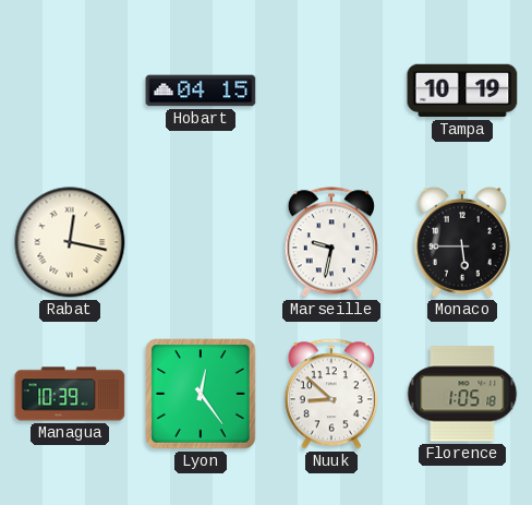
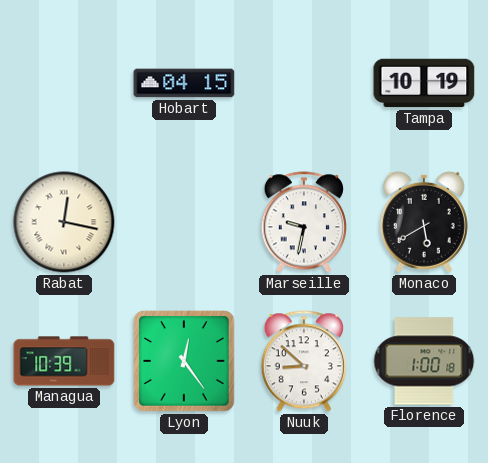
Monaco: 5:45 -> 5:40
Florence: 1:05 -> 1:00
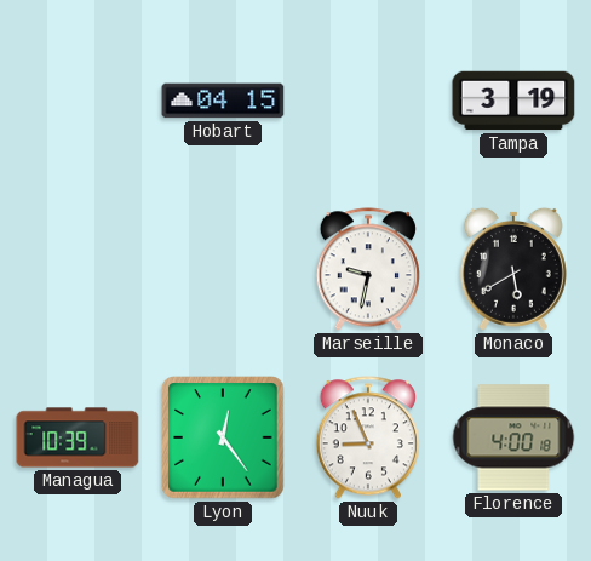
Tampa: 10:19 -> 3:19
Rabat: 12:17 -> none
Nuuk: 8:52 -> 8:56
Florence: 1:00 -> 4:00
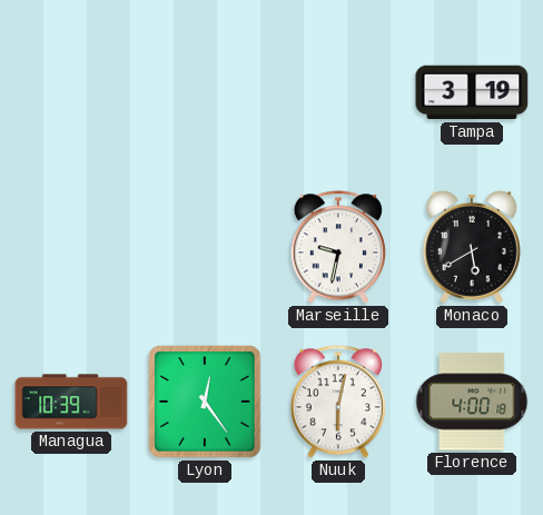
Hobart: 04:15 -> none
Nuuk: 8:56 -> 6:02
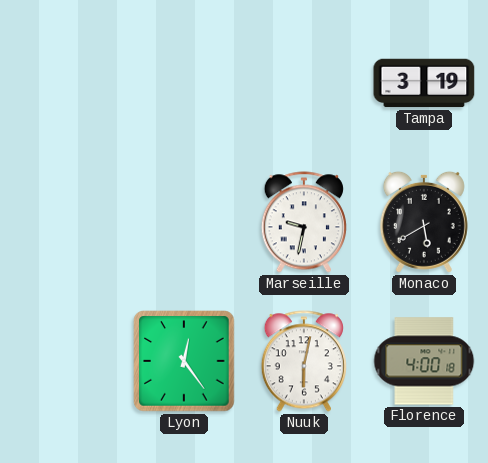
Managua: 10:39 -> none
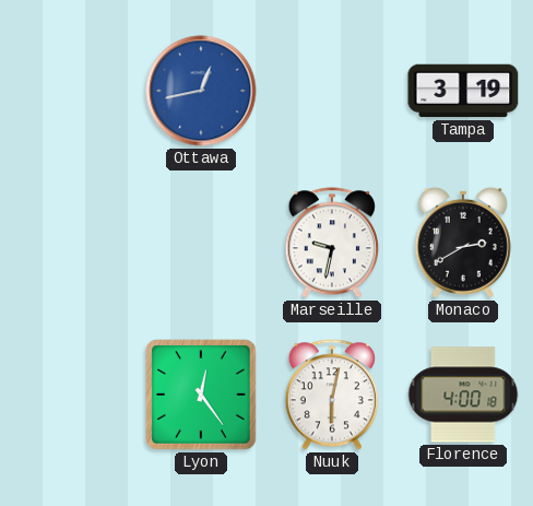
Ottawa: none -> 12:43
Monaco: 5:40 -> 2:40
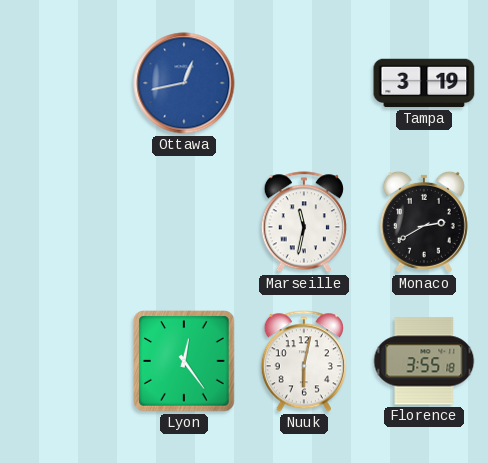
Marseille: 9:32 -> 11:32
Florence: 4:00 -> 3:55
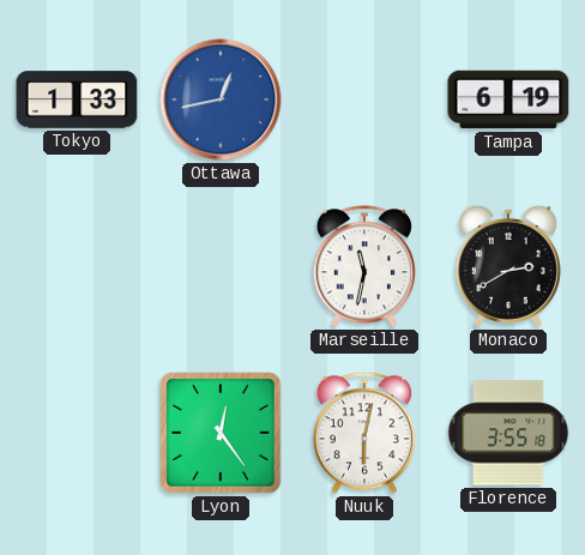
Tokyo: none -> 1:33
Tampa: 3:19 -> 6:19
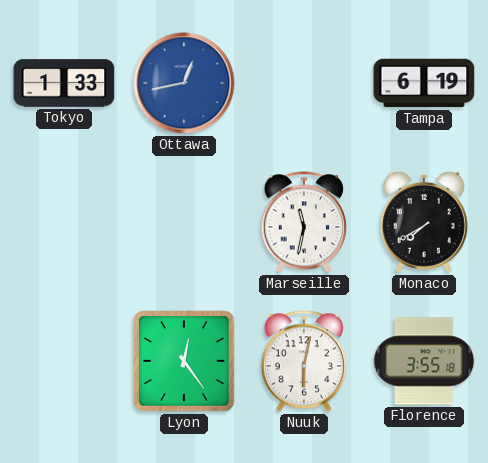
Monaco: 2:40 -> 7:40
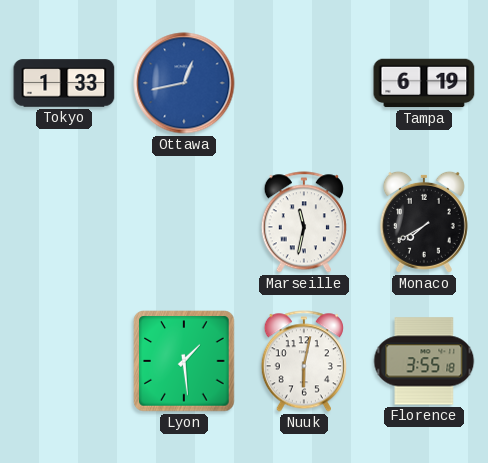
Lyon: 12:24 -> 1:29
